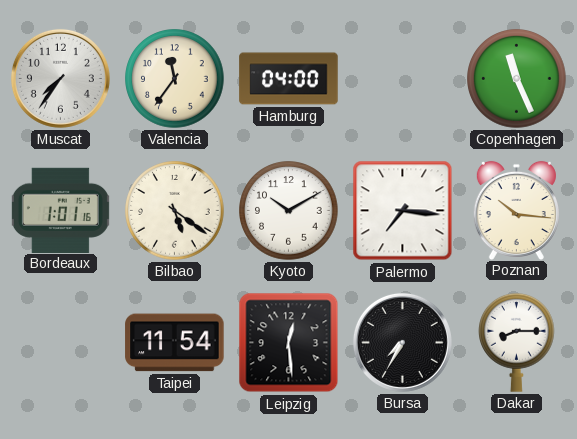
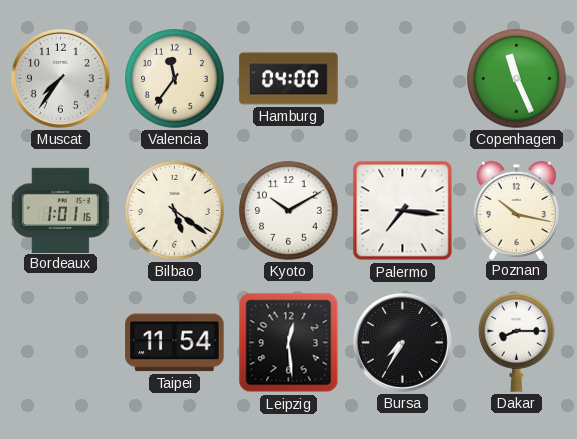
Poznan: 10:16 -> 10:17
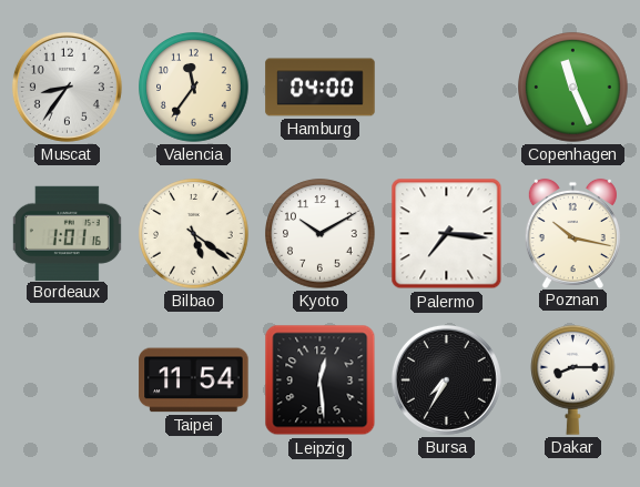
Muscat: 7:36 -> 8:36
